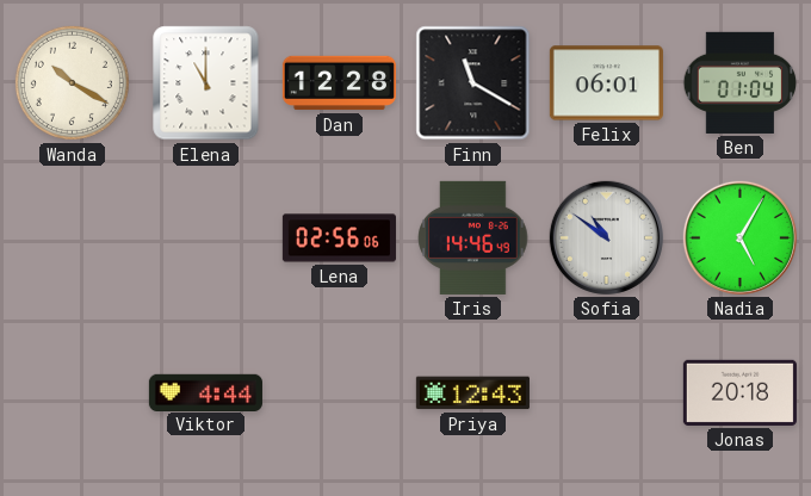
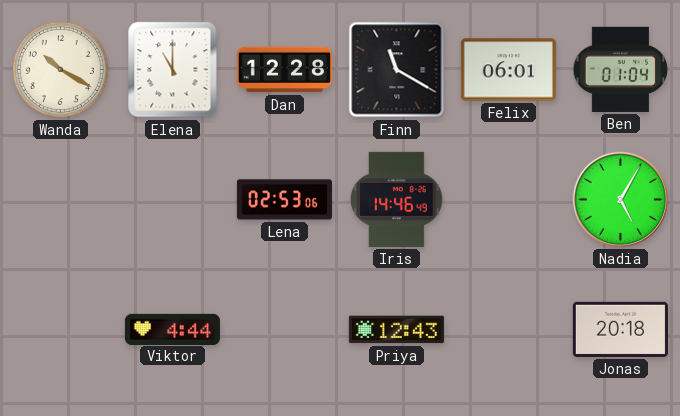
Lena: 02:56 -> 02:53
Sofia: 10:51 -> none
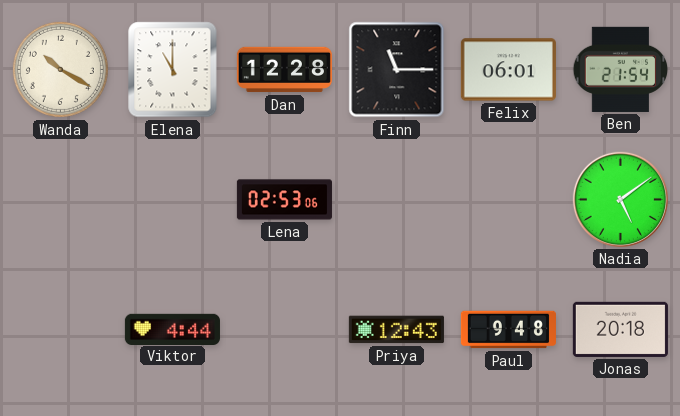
Finn: 11:20 -> 11:15
Ben: 01:04 -> 21:54
Iris: 14:46 -> none
Nadia: 5:05 -> 5:09
Paul: none -> 9:48
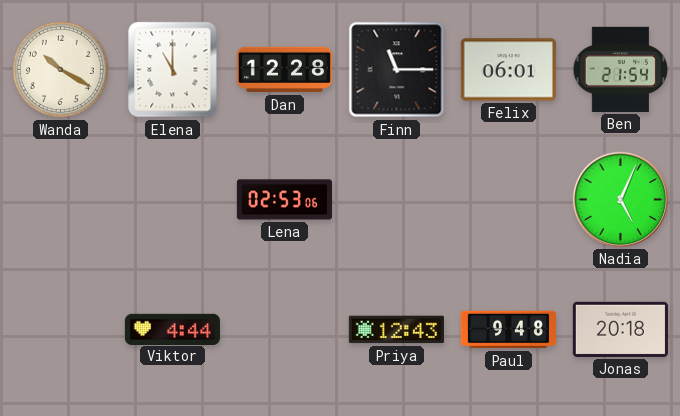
Nadia: 5:09 -> 5:04
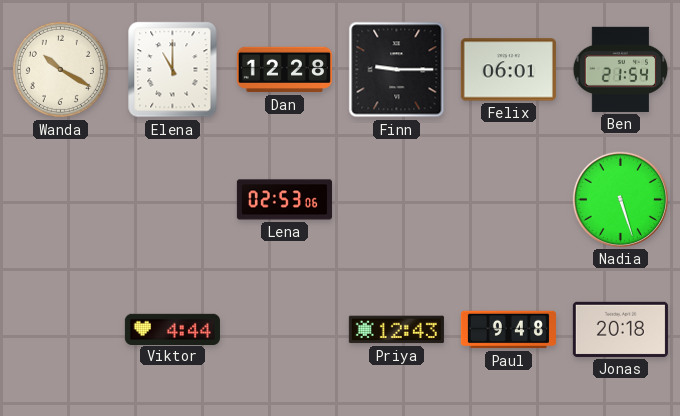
Finn: 11:15 -> 9:15
Nadia: 5:04 -> 5:27
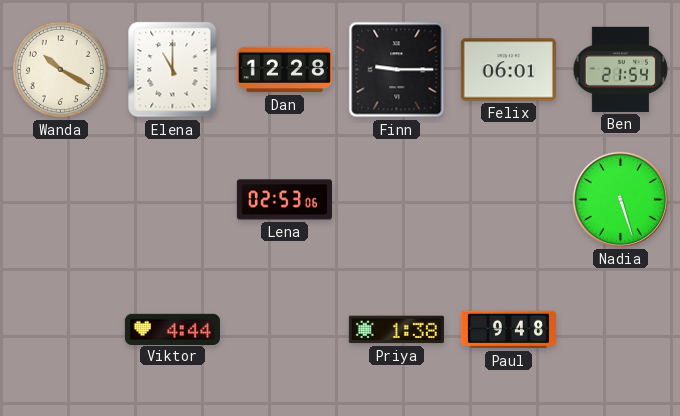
Priya: 12:43 -> 1:38
Jonas: 20:18 -> none
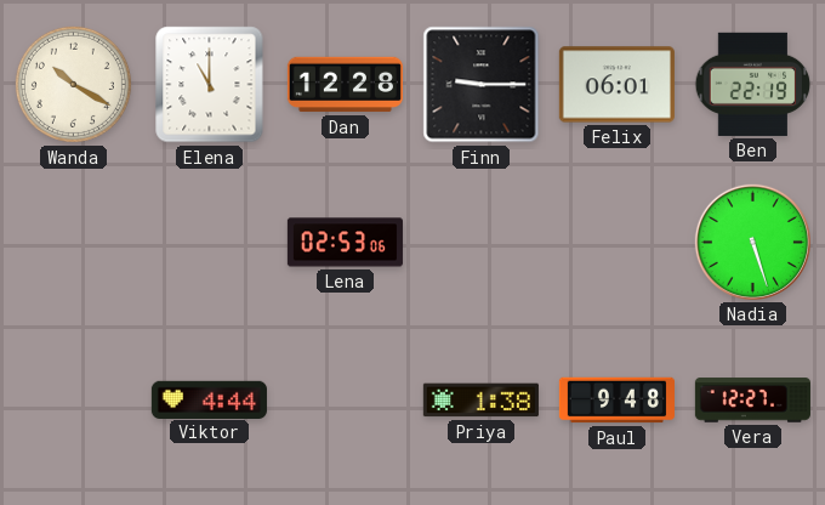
Ben: 21:54 -> 22:19
Vera: none -> 12:27
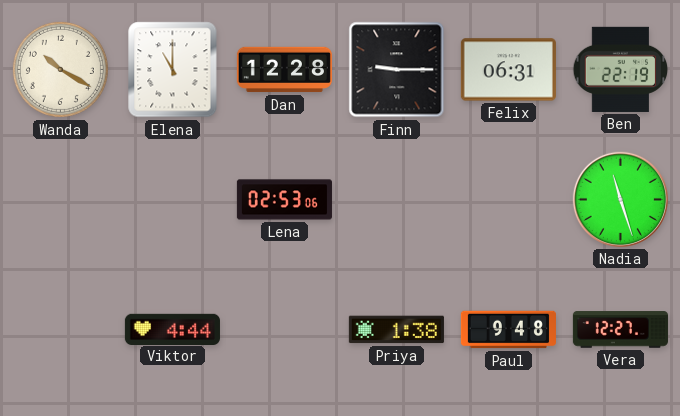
Felix: 06:01 -> 06:31
Nadia: 5:27 -> 11:27
